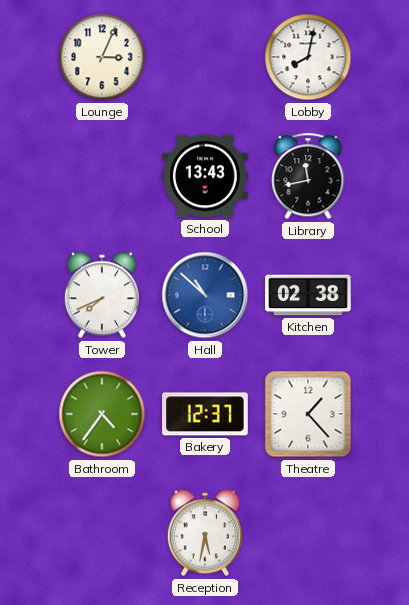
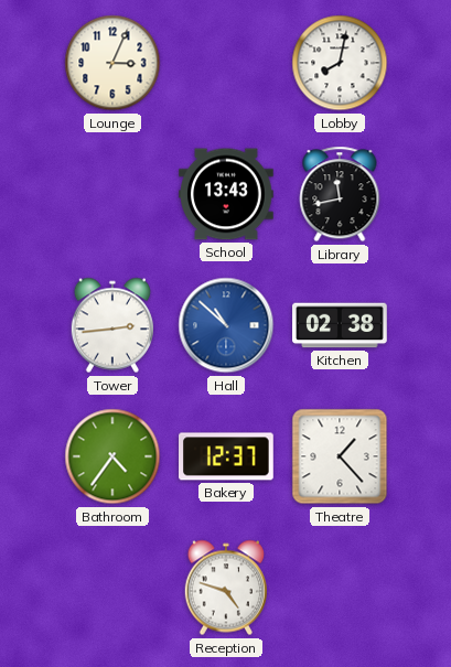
Tower: 7:41 -> 2:44
Reception: 5:32 -> 4:48
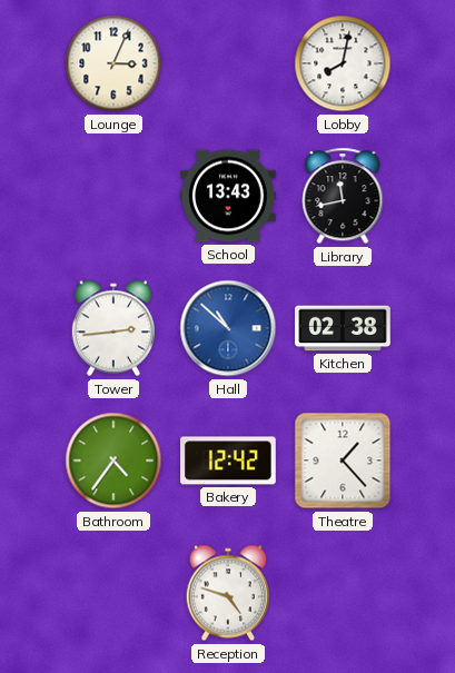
Bakery: 12:37 -> 12:42
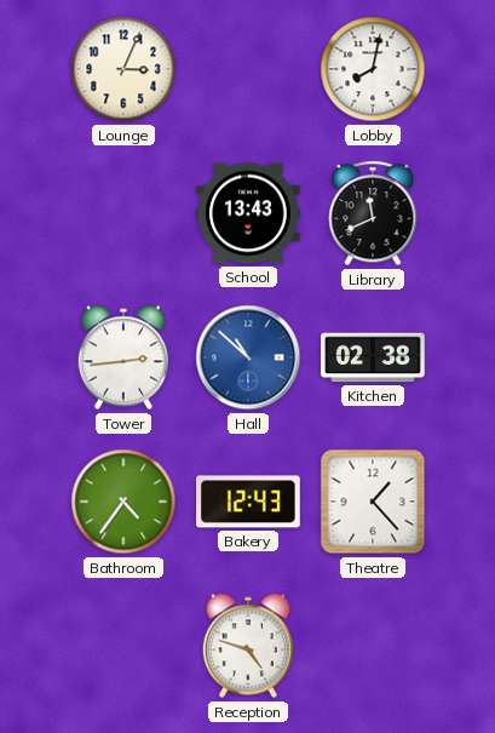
Library: 11:43 -> 11:41
Bakery: 12:42 -> 12:43
